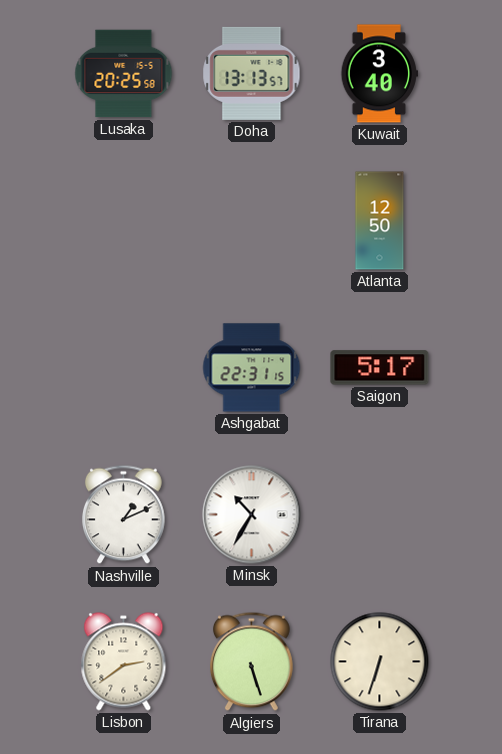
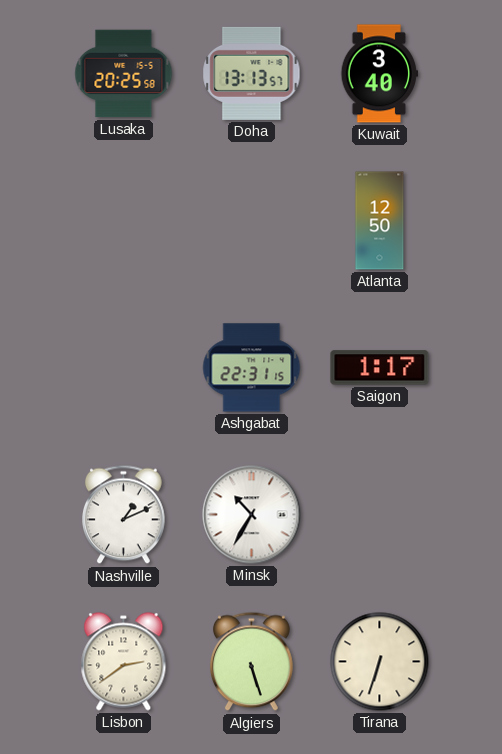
Saigon: 5:17 -> 1:17
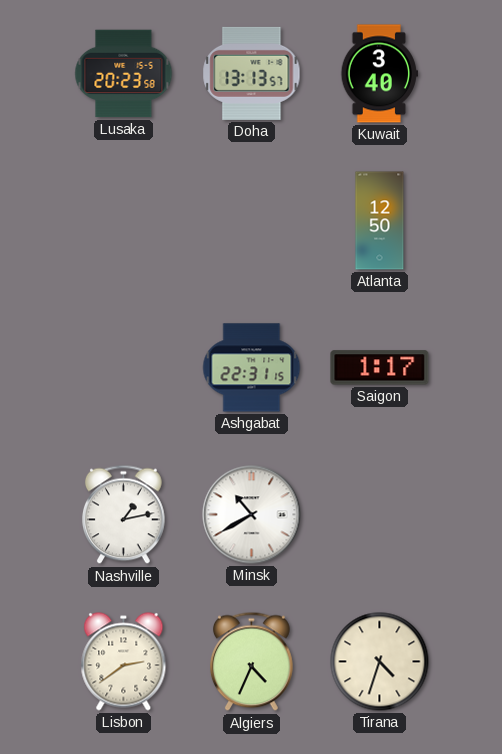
Lusaka: 20:25 -> 20:23
Nashville: 1:11 -> 1:13
Minsk: 10:35 -> 10:40
Algiers: 5:27 -> 4:34
Tirana: 6:33 -> 4:33
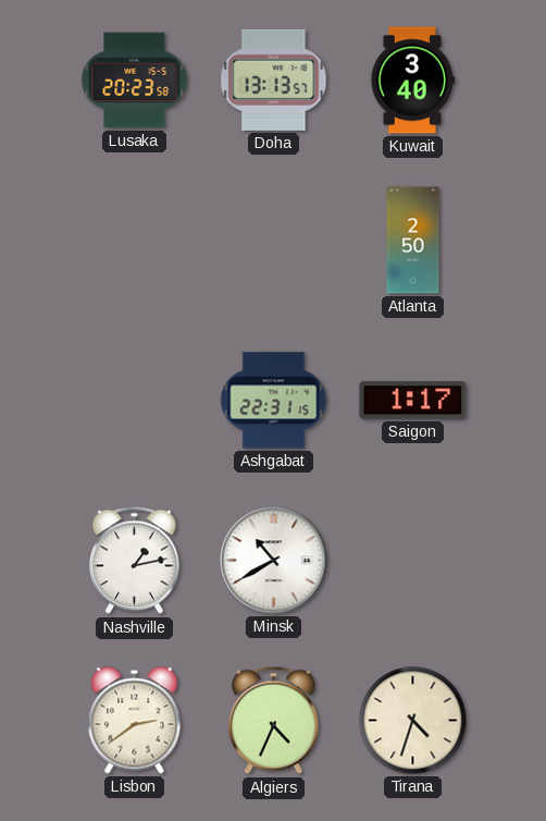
Atlanta: 12:50 -> 2:50
